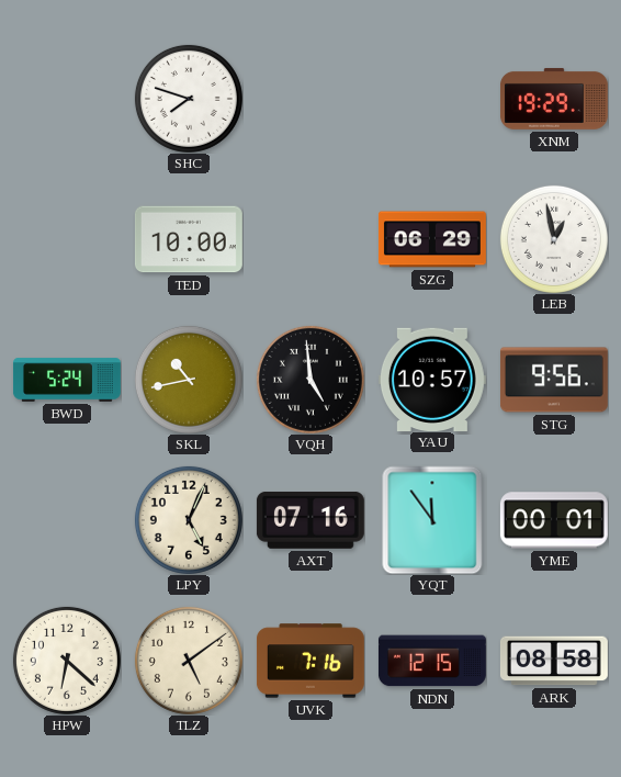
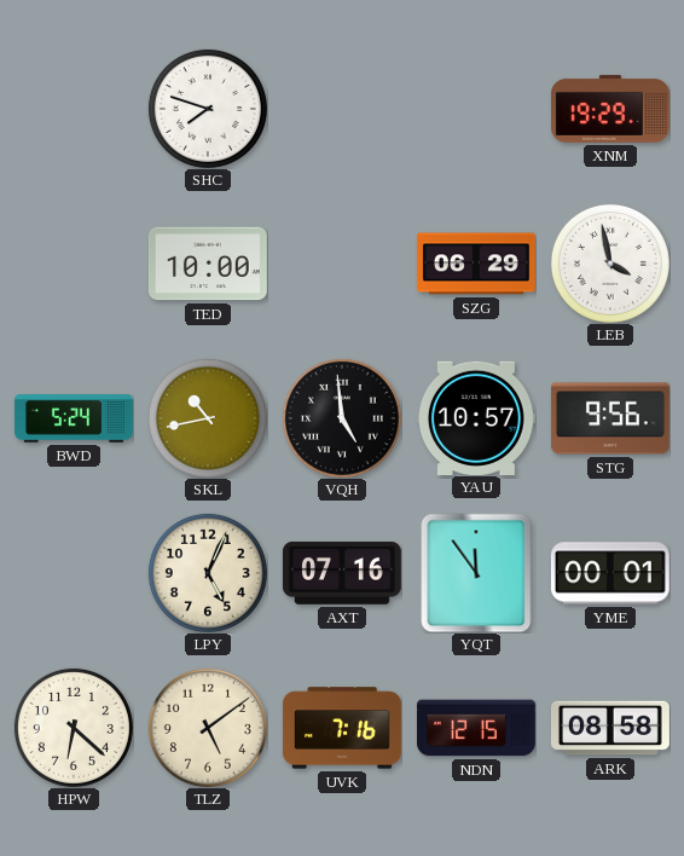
LEB: 12:58 -> 3:58
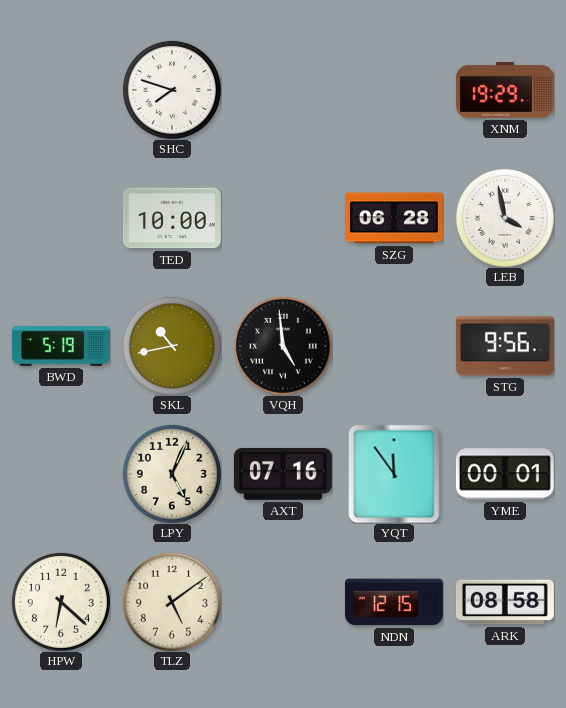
SZG: 06:29 -> 06:28
BWD: 5:24 -> 5:19
YAU: 10:57 -> none
UVK: 7:16 -> none
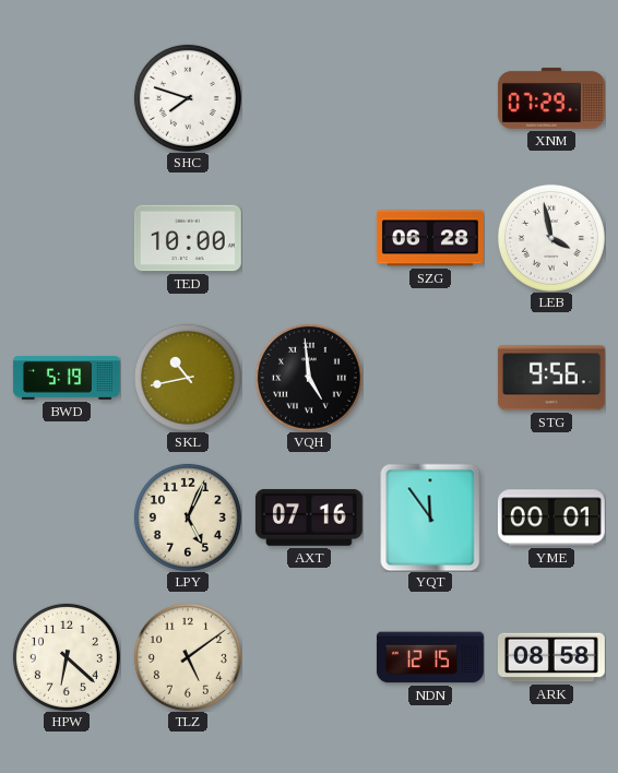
XNM: 19:29 -> 07:29
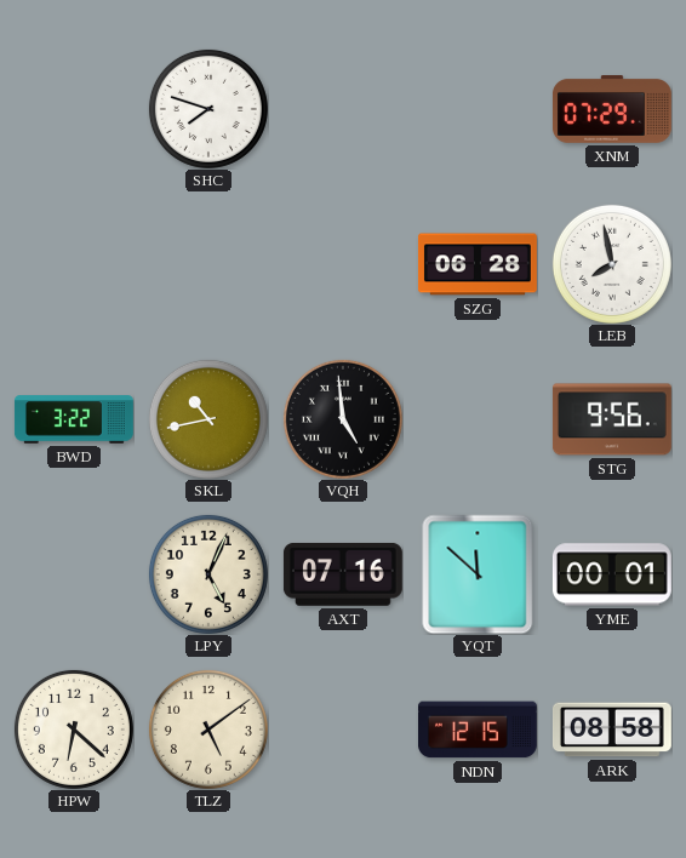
TED: 10:00 -> none
LEB: 3:58 -> 7:58
BWD: 5:19 -> 3:22
YQT: 11:54 -> 11:52
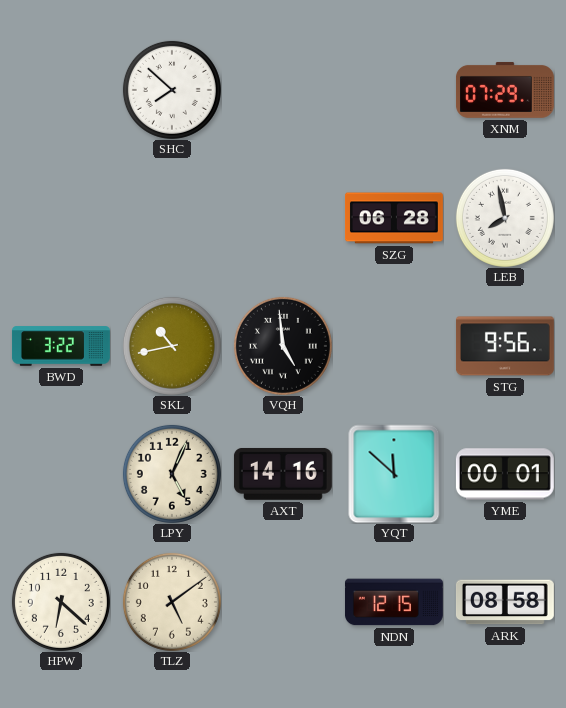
SHC: 7:48 -> 7:52
AXT: 07:16 -> 14:16
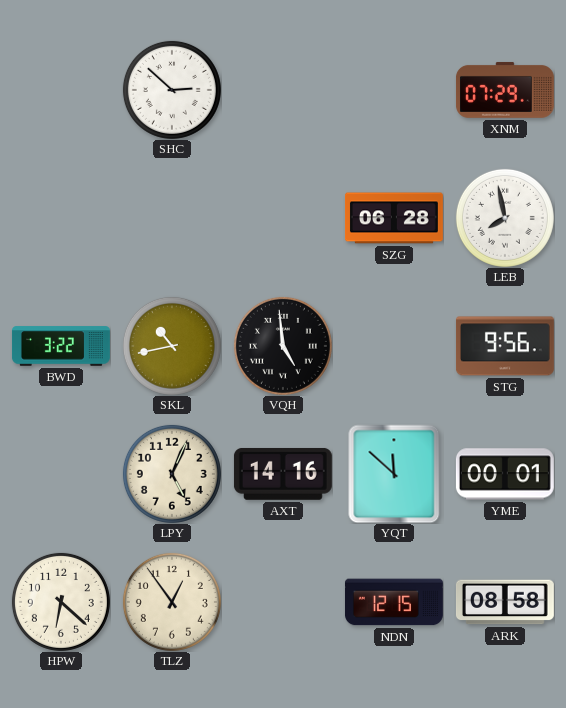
SHC: 7:52 -> 2:52
TLZ: 5:09 -> 12:54
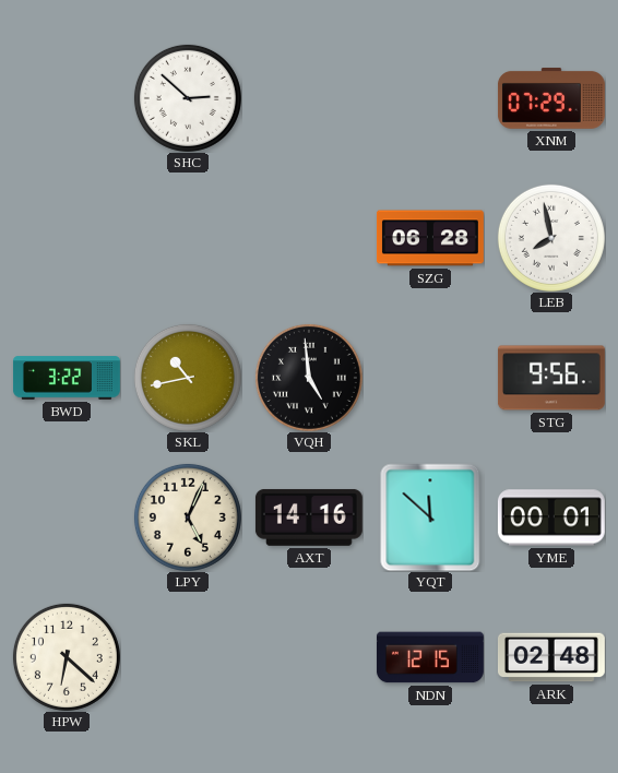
TLZ: 12:54 -> none
ARK: 08:58 -> 02:48
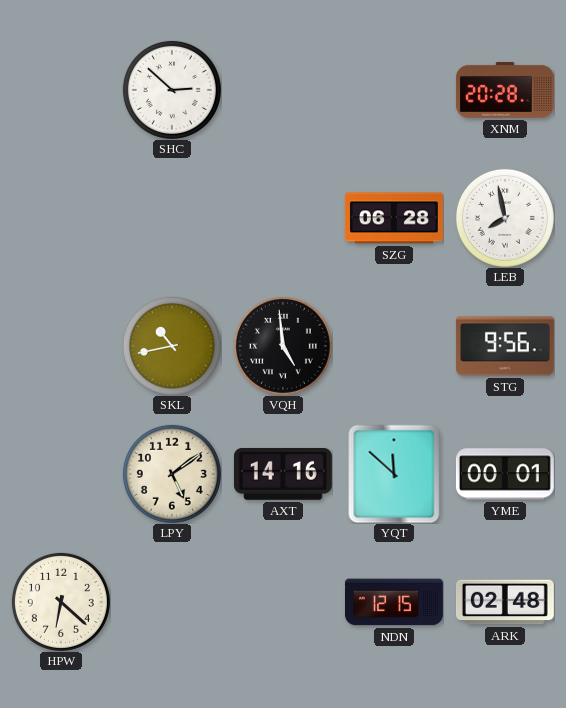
XNM: 07:29 -> 20:28
BWD: 3:22 -> none
LPY: 5:04 -> 5:09
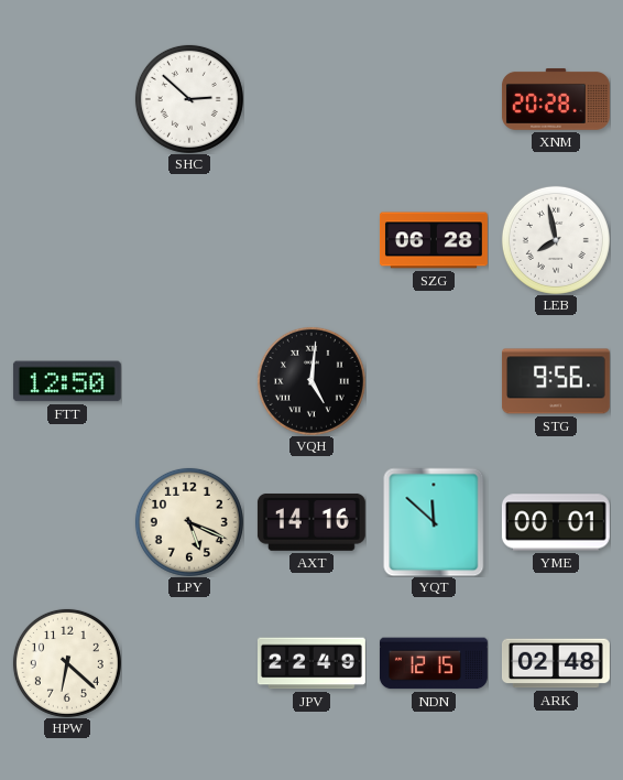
FTT: none -> 12:50
SKL: 10:43 -> none
VQH: 4:59 -> 5:01
LPY: 5:09 -> 5:19
JPV: none -> 22:49
